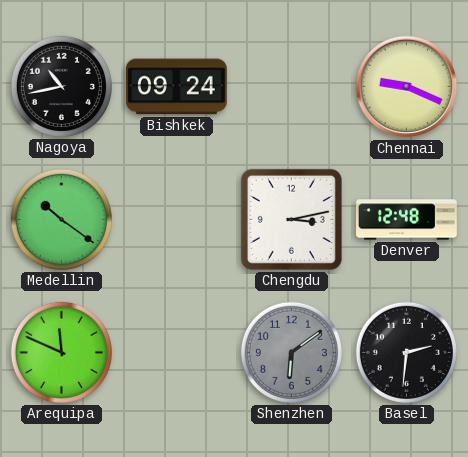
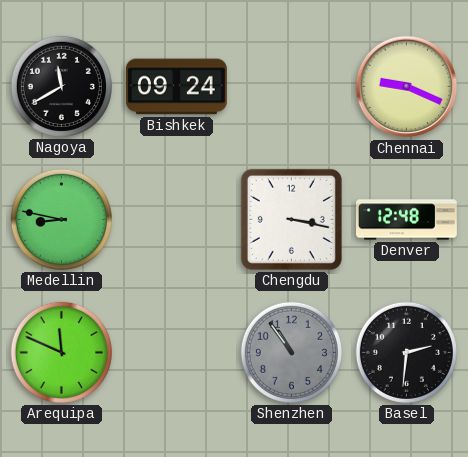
Nagoya: 10:43 -> 11:40
Medellin: 10:21 -> 8:47
Chengdu: 3:13 -> 3:17
Shenzhen: 6:09 -> 10:54
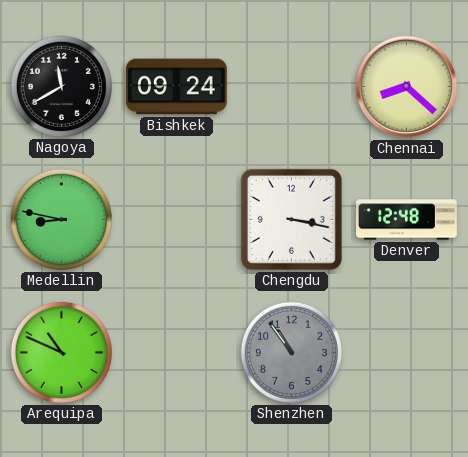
Chennai: 9:19 -> 8:22
Arequipa: 11:49 -> 10:49
Basel: 2:31 -> none
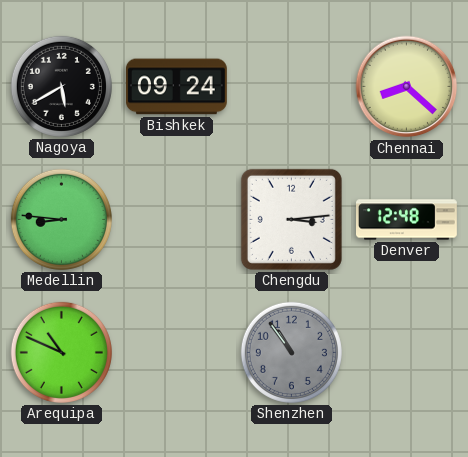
Nagoya: 11:40 -> 5:40
Medellin: 8:47 -> 8:46
Chengdu: 3:17 -> 3:14
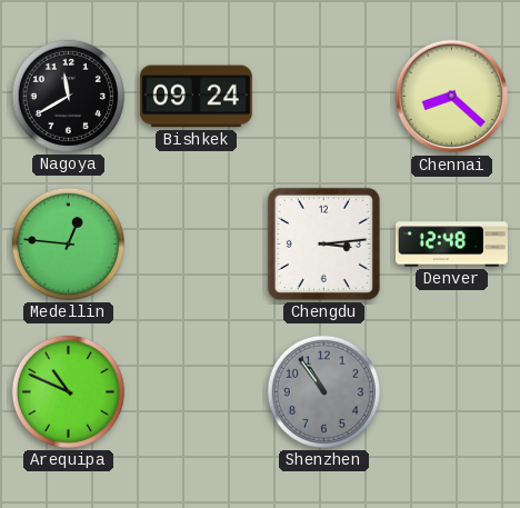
Nagoya: 5:40 -> 11:40
Medellin: 8:46 -> 12:46
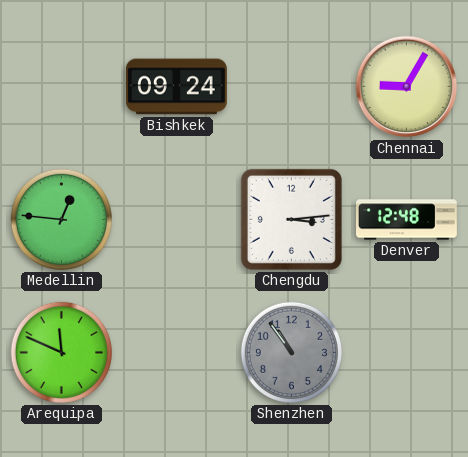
Nagoya: 11:40 -> none
Chennai: 8:22 -> 9:05
Arequipa: 10:49 -> 11:49
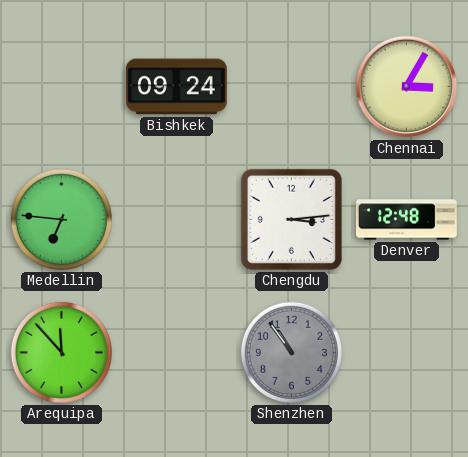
Chennai: 9:05 -> 3:05
Medellin: 12:46 -> 6:46
Arequipa: 11:49 -> 11:53
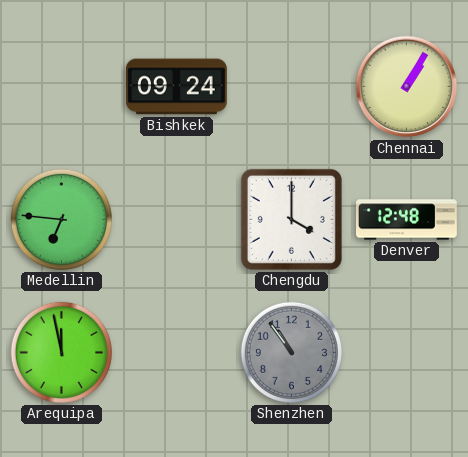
Chennai: 3:05 -> 1:05
Chengdu: 3:14 -> 4:00
Arequipa: 11:53 -> 11:58
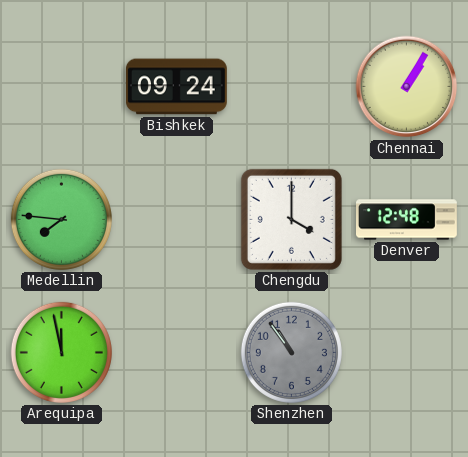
Medellin: 6:46 -> 7:46
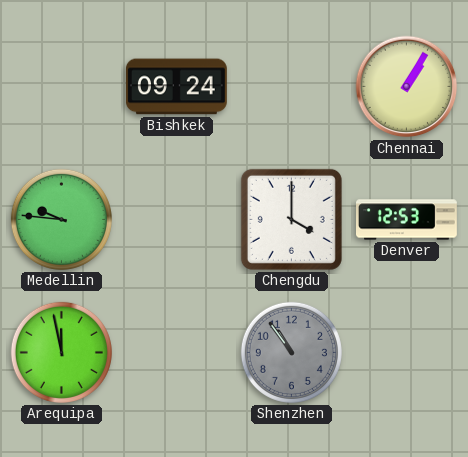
Medellin: 7:46 -> 9:46
Denver: 12:48 -> 12:53
